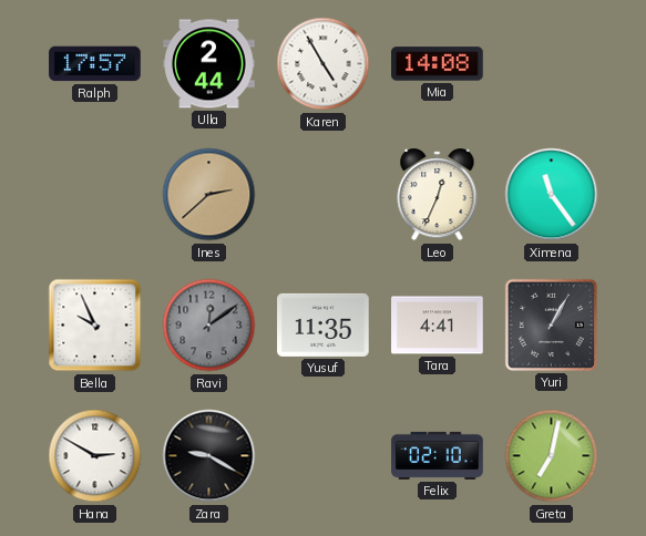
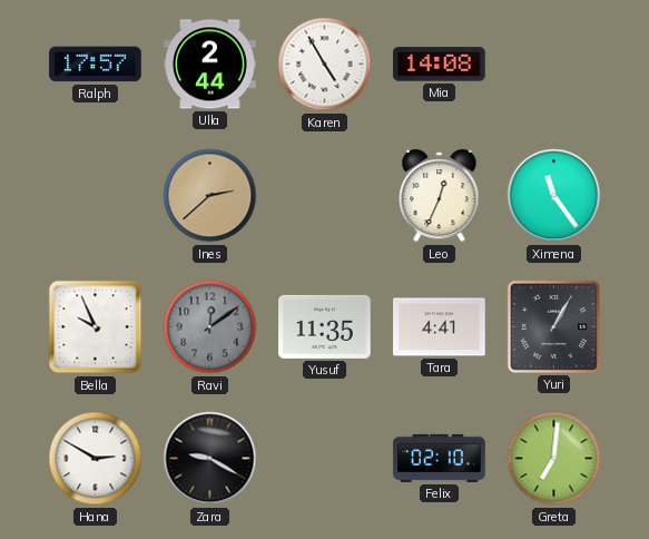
Greta: 7:02 -> 7:01
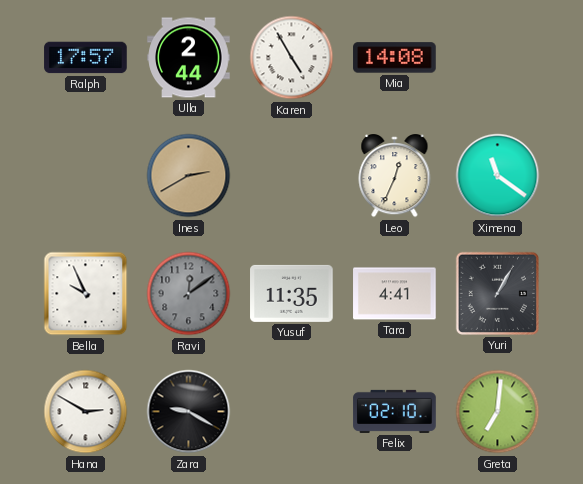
Ines: 2:38 -> 2:40
Ximena: 11:24 -> 11:21
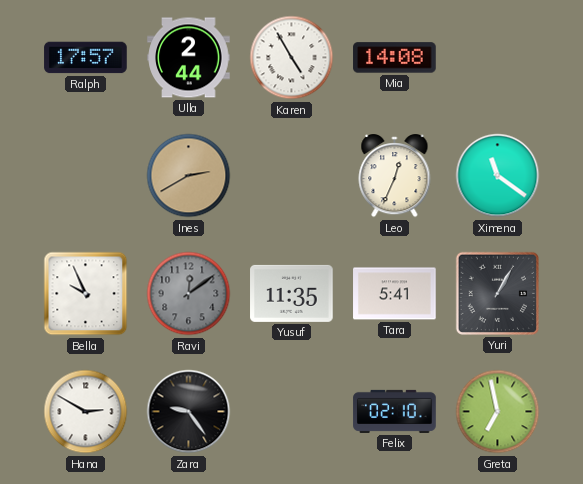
Tara: 4:41 -> 5:41
Zara: 9:20 -> 9:24
Greta: 7:01 -> 6:58
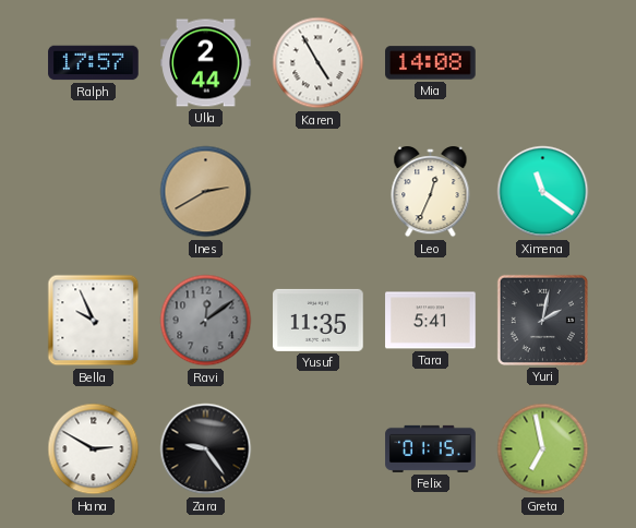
Yuri: 1:05 -> 2:02
Felix: 02:10 -> 01:15
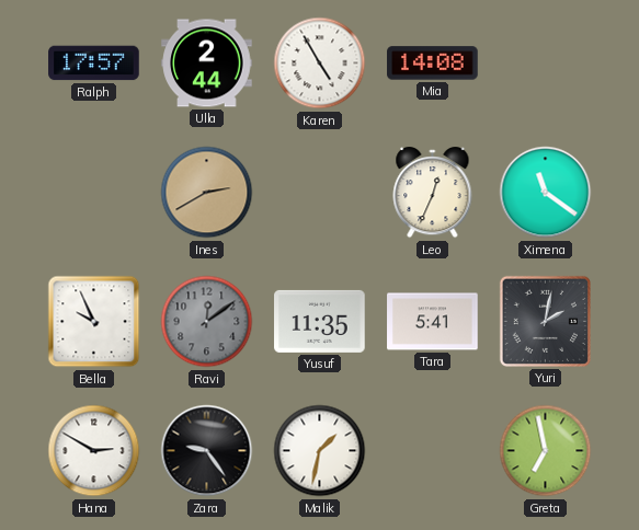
Malik: none -> 1:32
Felix: 01:15 -> none
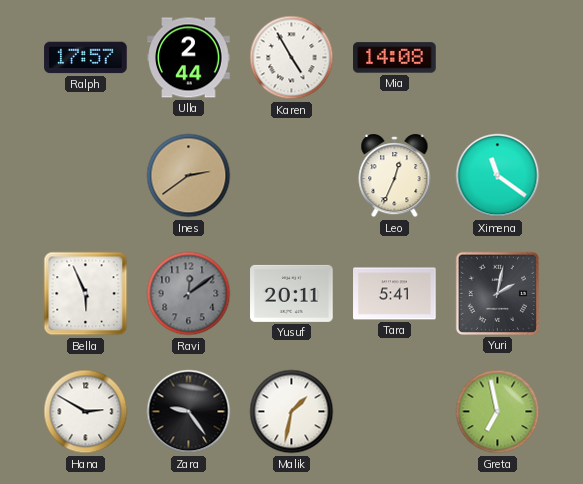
Ines: 2:40 -> 2:39
Bella: 9:56 -> 5:56
Yusuf: 11:35 -> 20:11
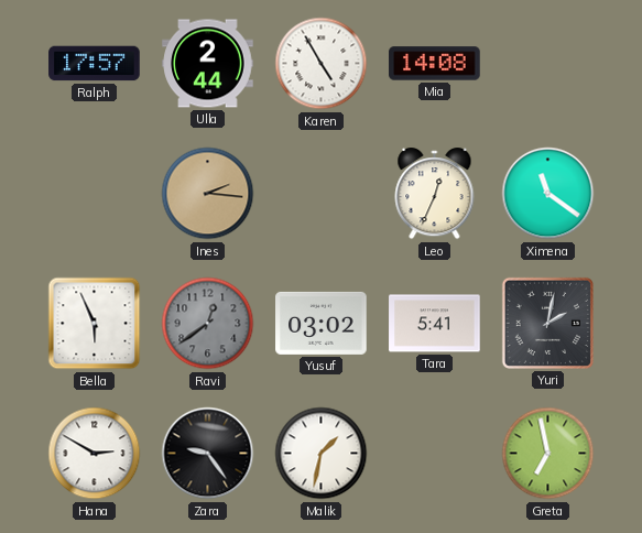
Ines: 2:39 -> 2:16
Ravi: 12:09 -> 12:39
Yusuf: 20:11 -> 03:02
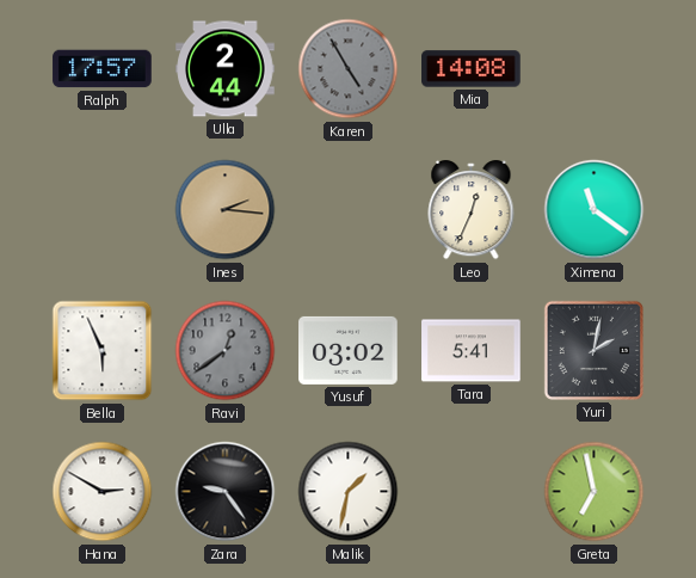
Karen dial: white -> grey
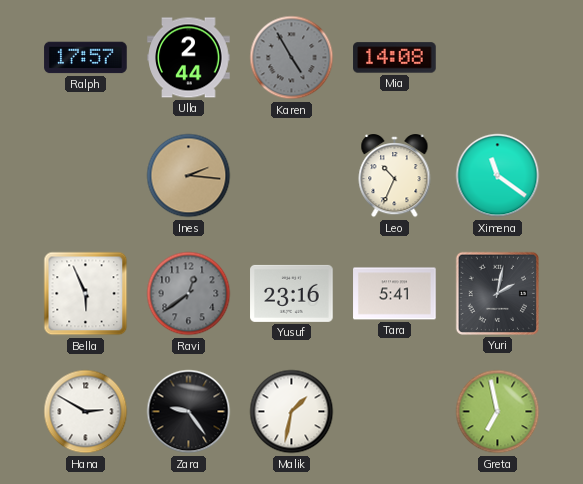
Leo: 12:34 -> 10:34
Yusuf: 03:02 -> 23:16
